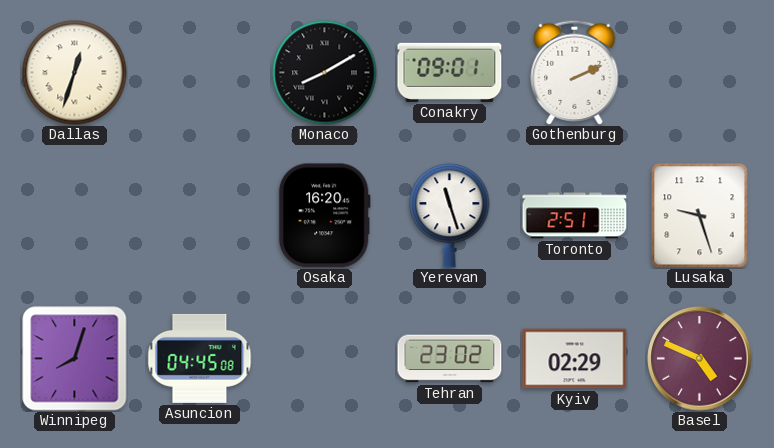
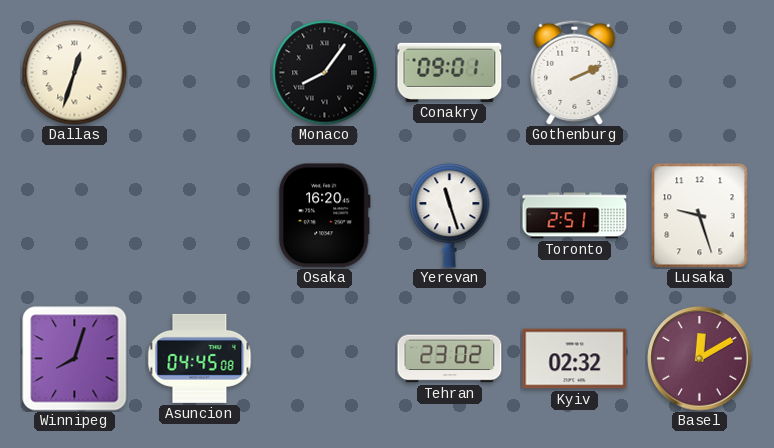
Monaco: 8:10 -> 8:06
Kyiv: 02:29 -> 02:32
Basel: 4:49 -> 12:10
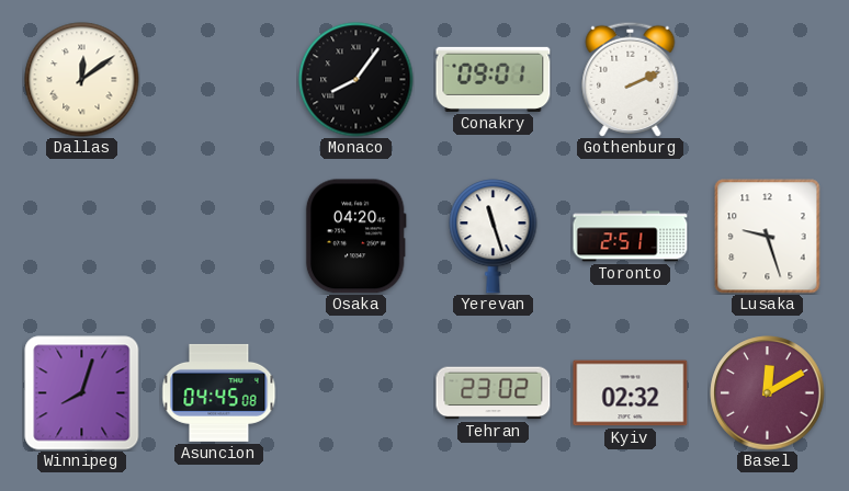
Dallas: 12:33 -> 12:09
Osaka: 16:20 -> 04:20
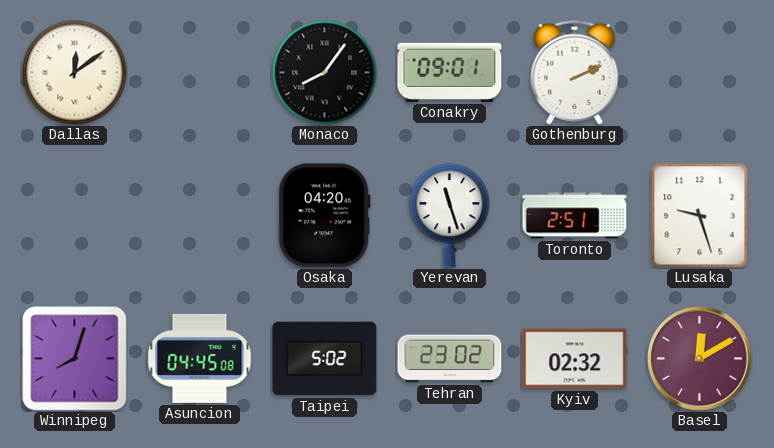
Taipei: none -> 5:02
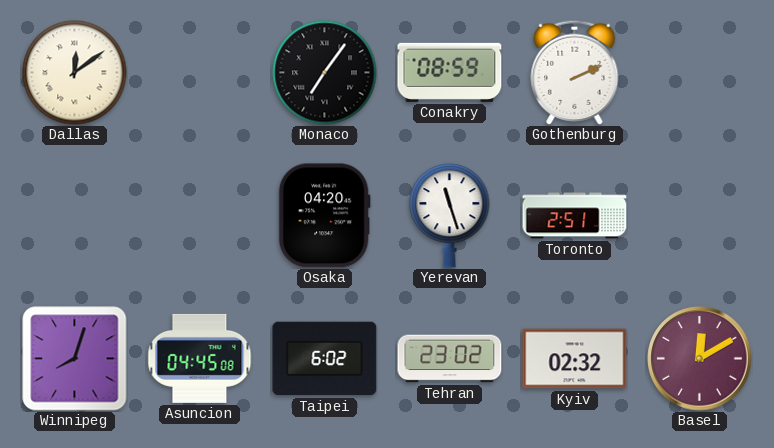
Monaco: 8:06 -> 7:06
Conakry: 09:01 -> 08:59
Lusaka: 9:27 -> none
Taipei: 5:02 -> 6:02
